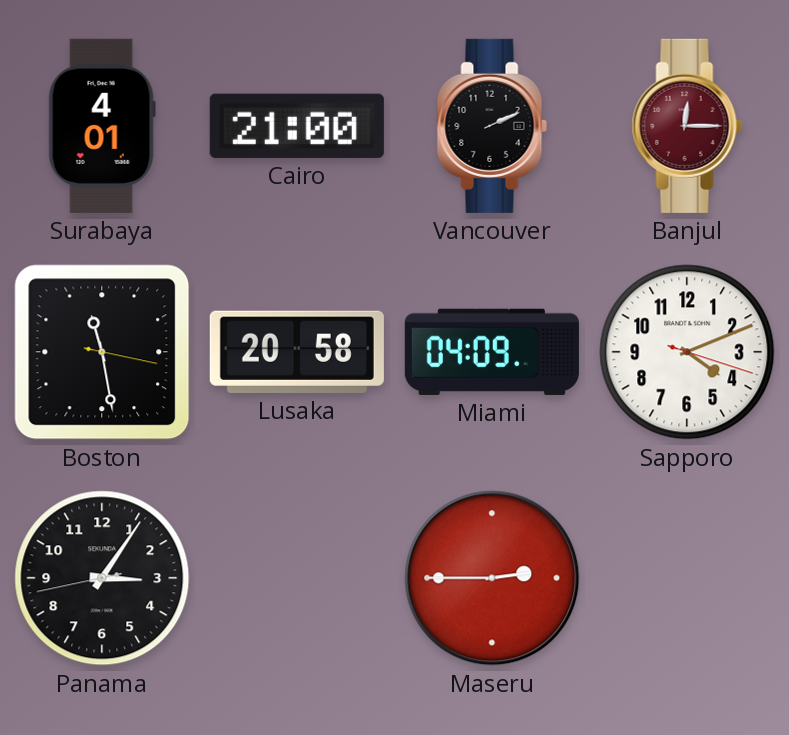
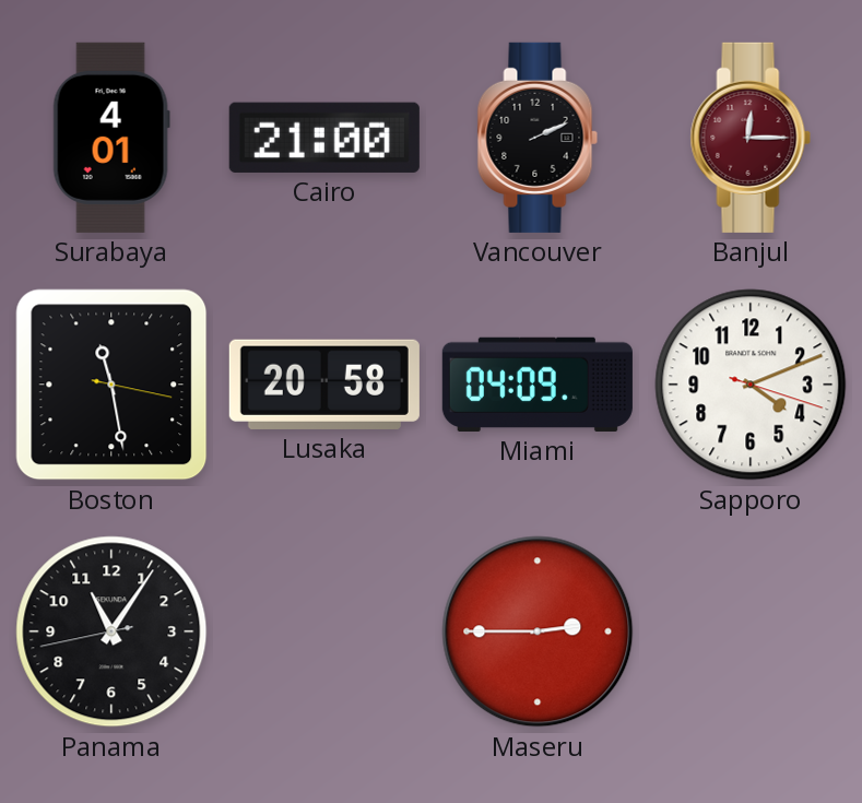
Panama: 3:05 -> 11:05
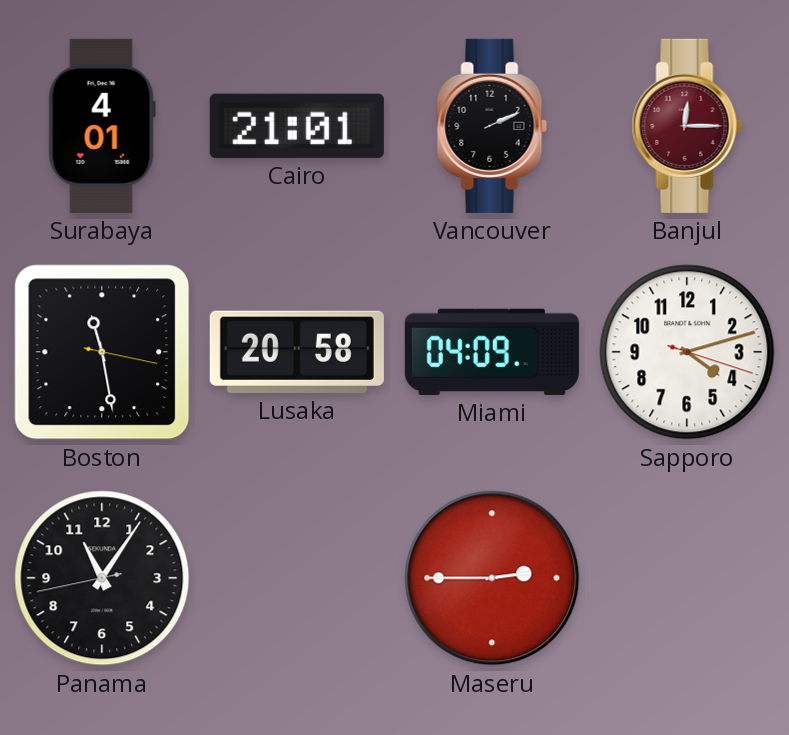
Cairo: 21:00 -> 21:01
Sapporo: 4:11 -> 4:12
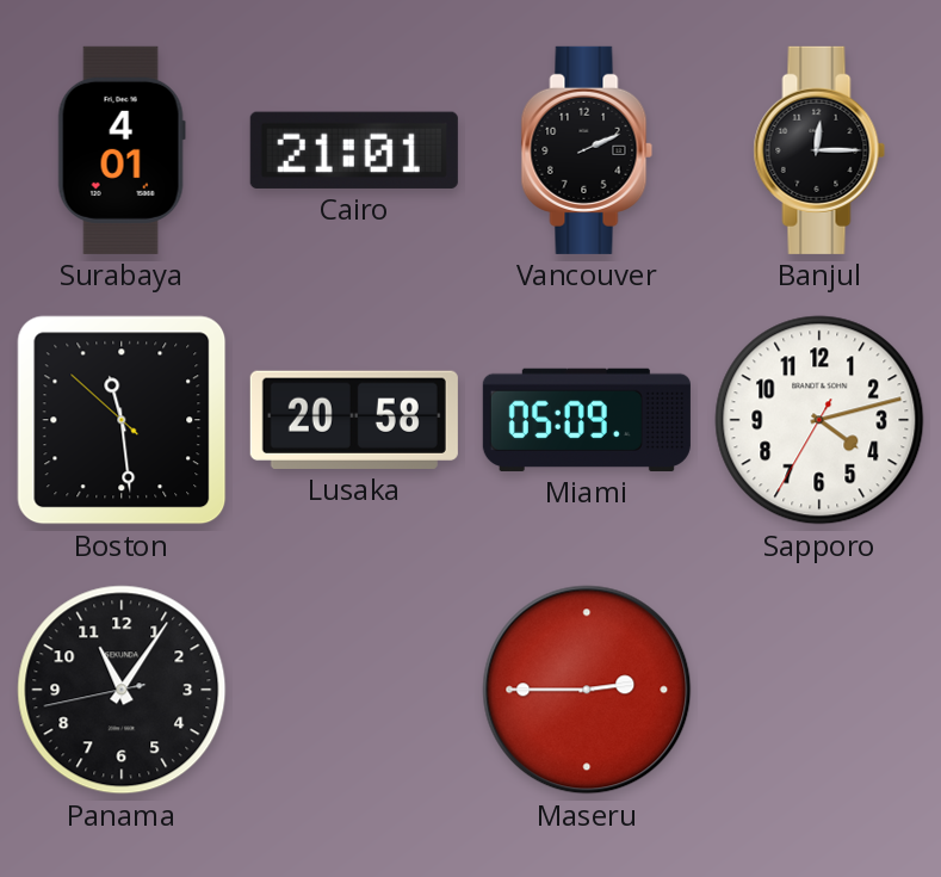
Banjul dial: burgundy -> black
Boston: 11:28:17 -> 11:28:52
Miami: 04:09 -> 05:09
Sapporo: 4:12:18 -> 4:12:35
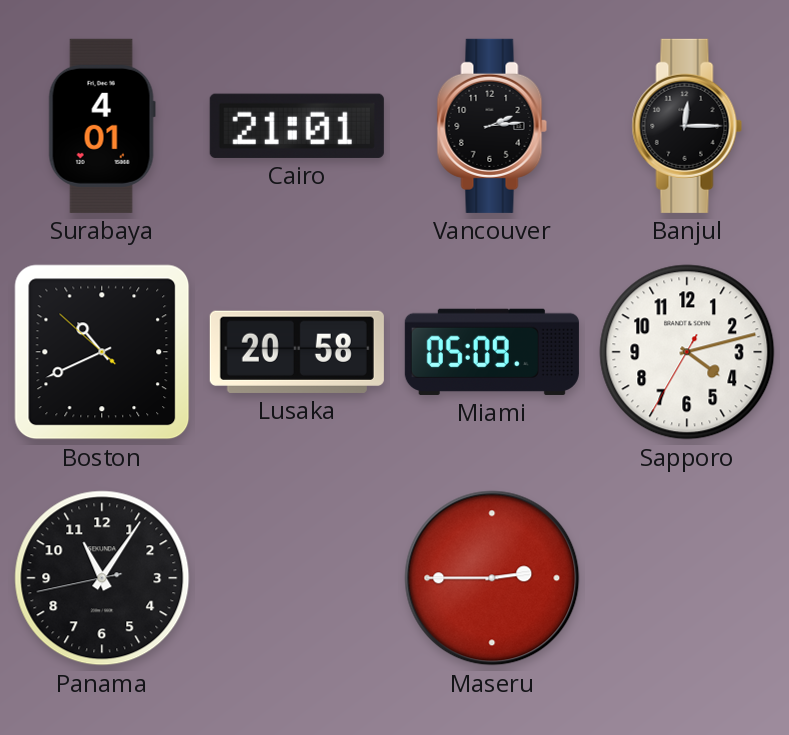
Vancouver: 2:11 -> 2:14
Boston: 11:28 -> 10:40
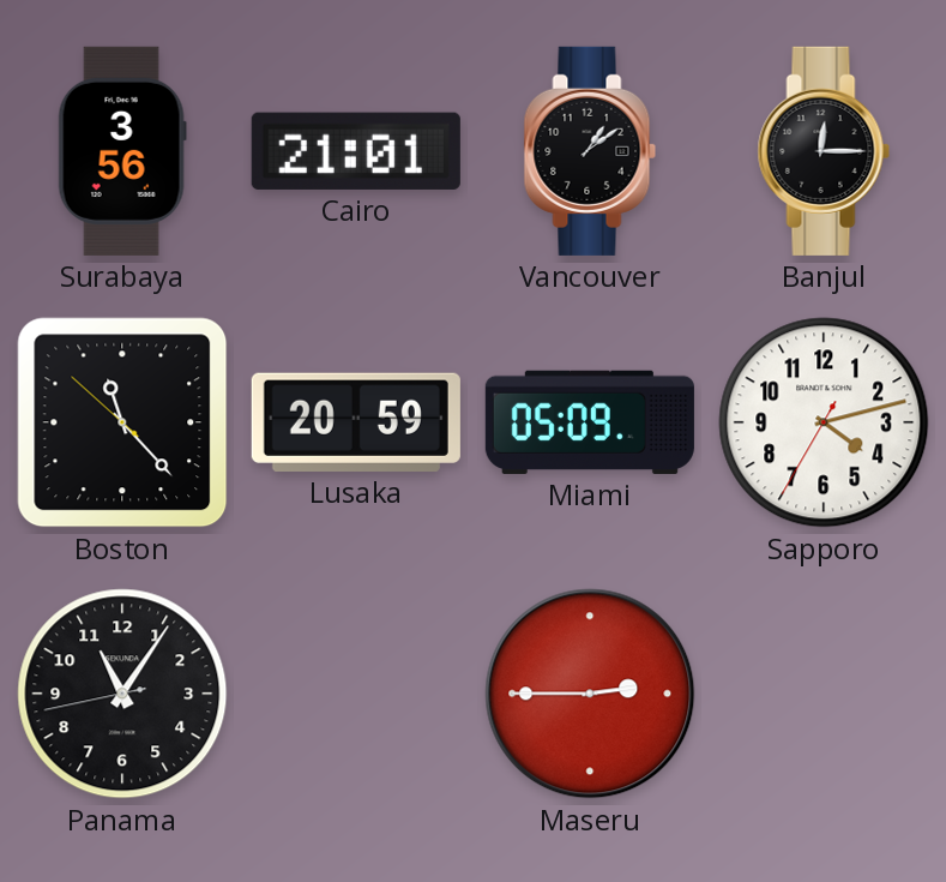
Surabaya: 4:01 -> 3:56
Vancouver: 2:14 -> 1:09
Boston: 10:40 -> 11:22
Lusaka: 20:58 -> 20:59
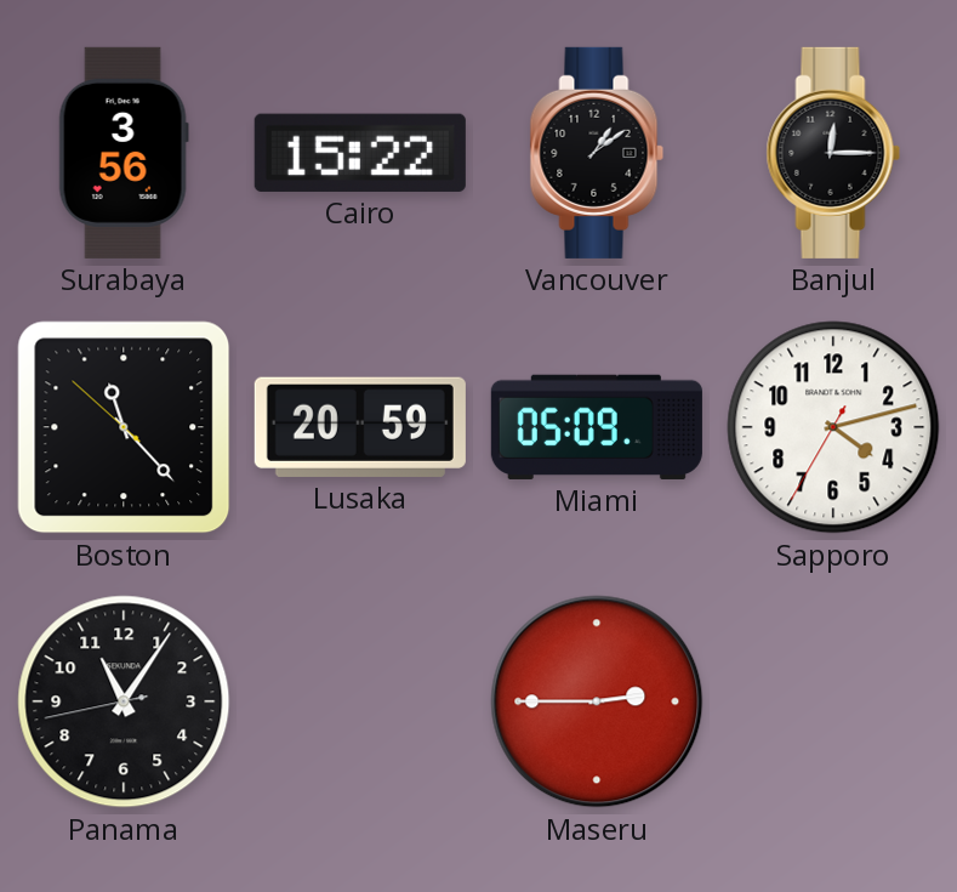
Cairo: 21:01 -> 15:22
